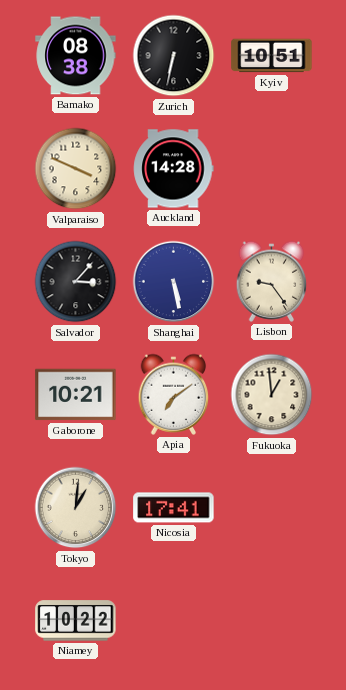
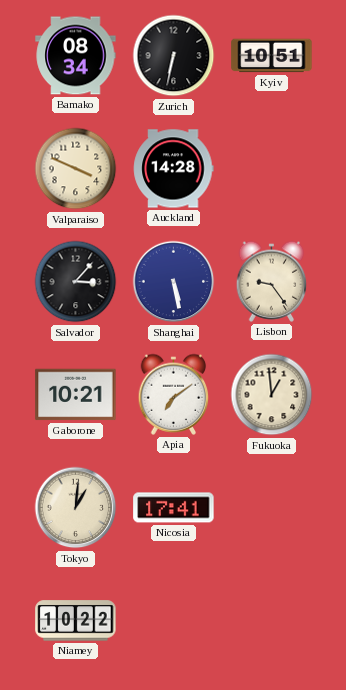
Bamako: 08:38 -> 08:34
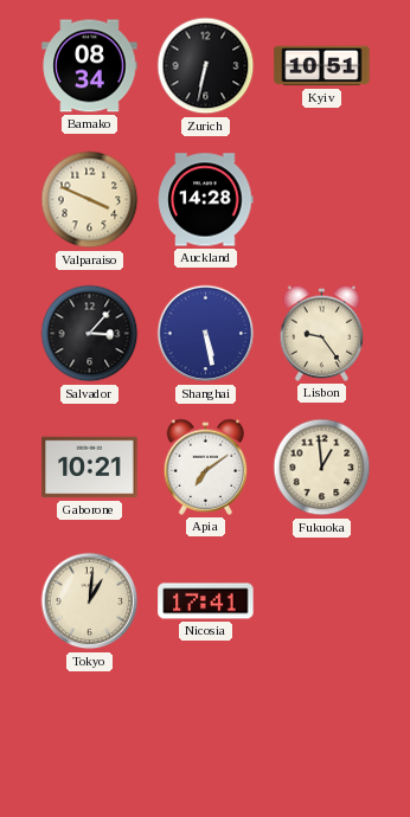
Niamey: 10:22 -> none
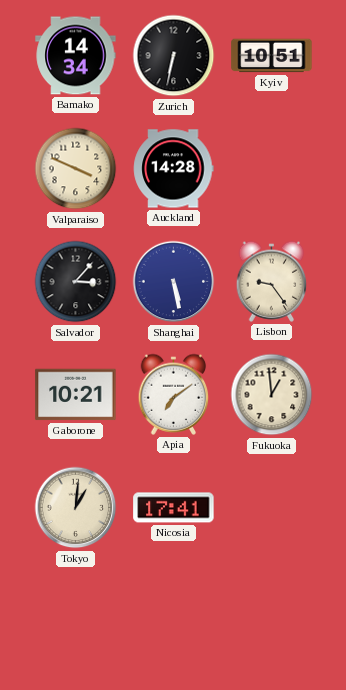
Bamako: 08:34 -> 14:34
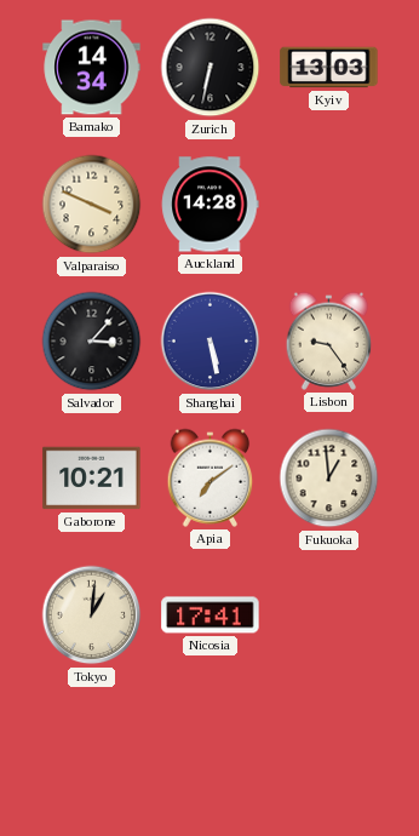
Kyiv: 10:51 -> 13:03
